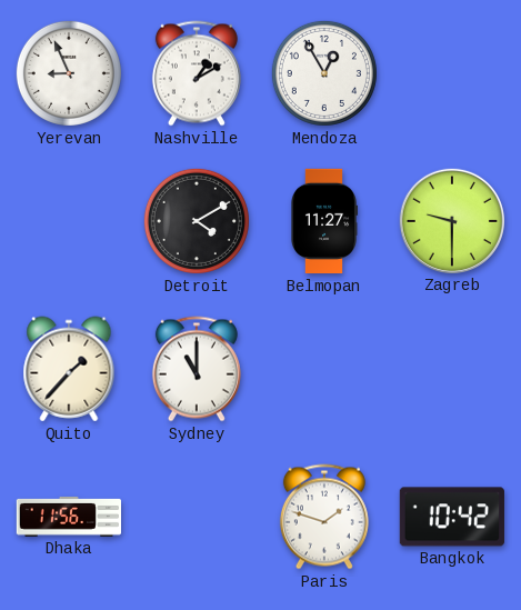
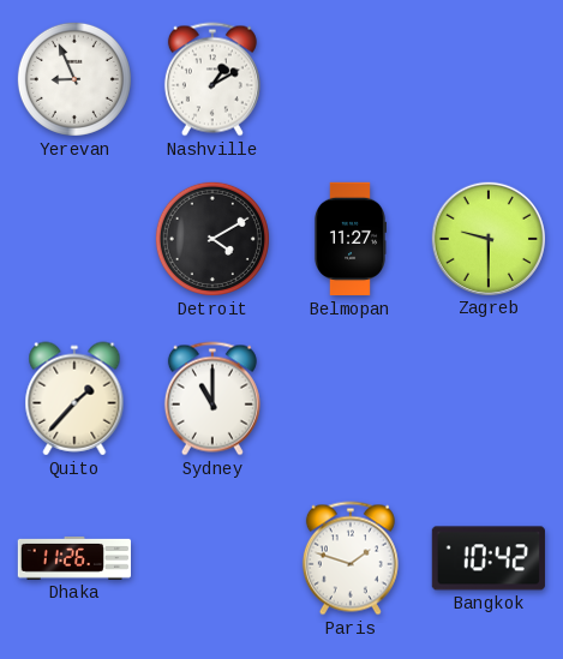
Mendoza: 12:55 -> none
Dhaka: 11:56 -> 11:26
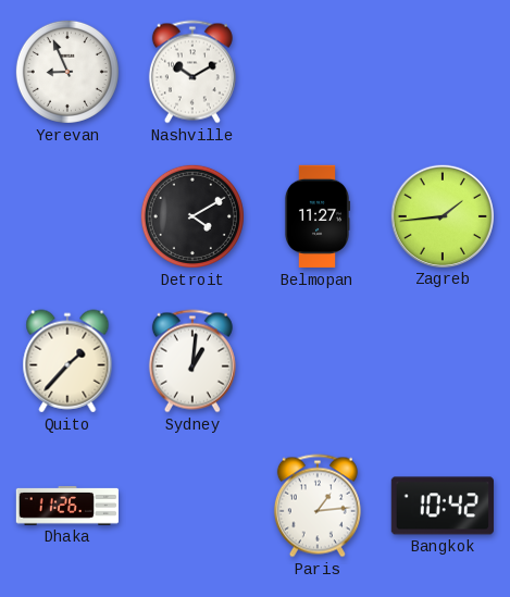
Nashville: 1:10 -> 10:10
Zagreb: 9:30 -> 1:44
Sydney: 11:00 -> 1:01
Paris: 1:48 -> 1:14
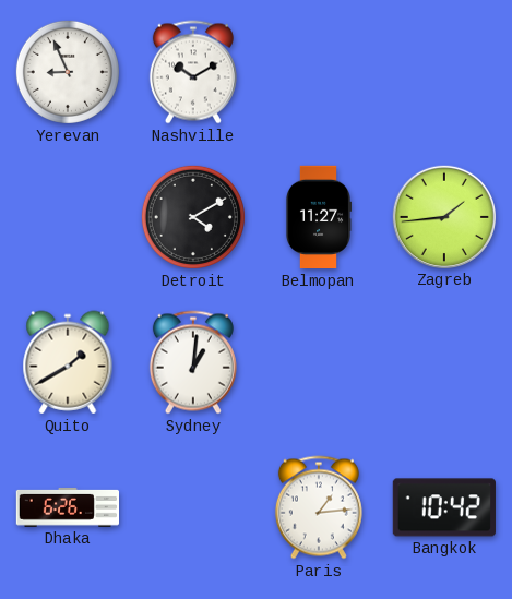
Quito: 1:37 -> 1:40
Dhaka: 11:26 -> 6:26
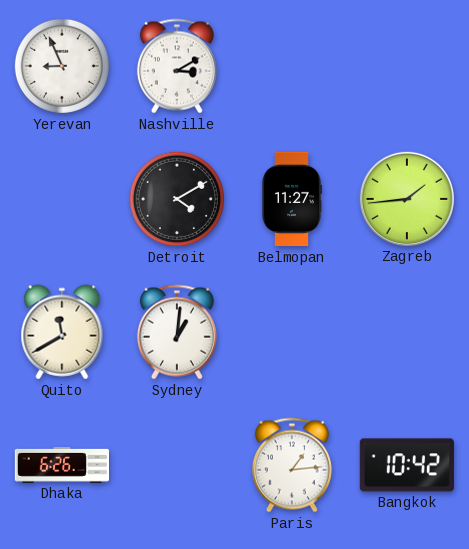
Nashville: 10:10 -> 3:10
Quito: 1:40 -> 11:40
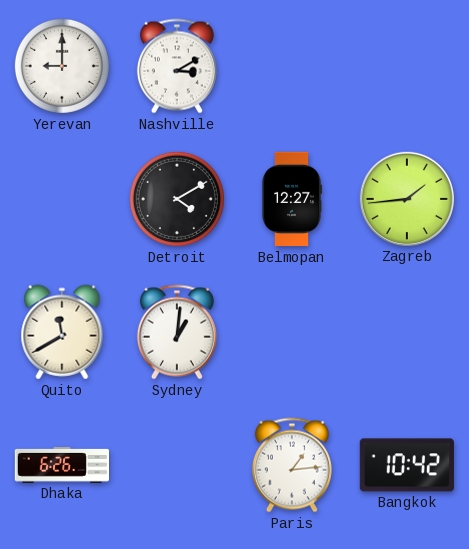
Yerevan: 8:56 -> 9:00
Belmopan: 11:27 -> 12:27
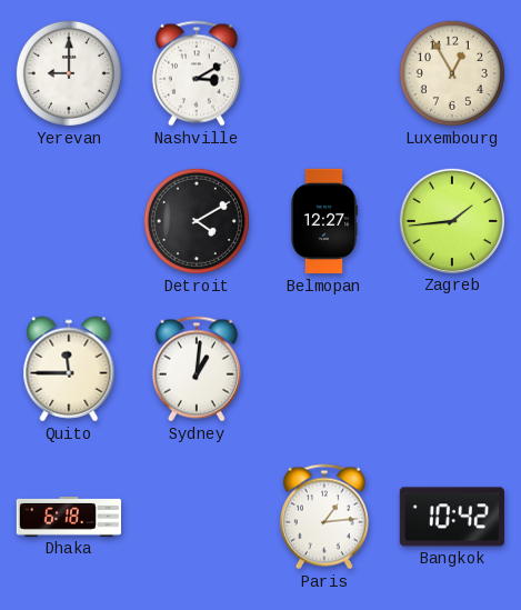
Luxembourg: none -> 12:55
Quito: 11:40 -> 11:45
Dhaka: 6:26 -> 6:18
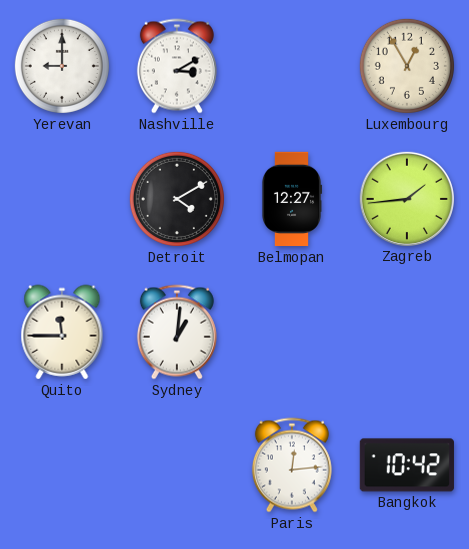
Dhaka: 6:18 -> none
Paris: 1:14 -> 12:14
